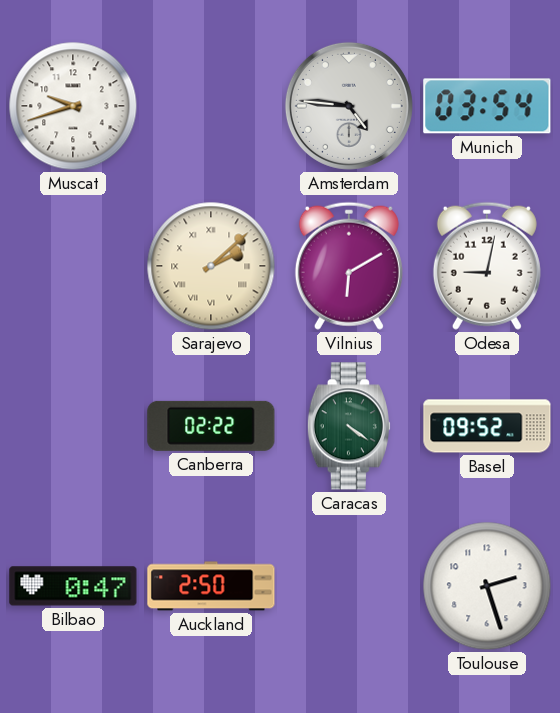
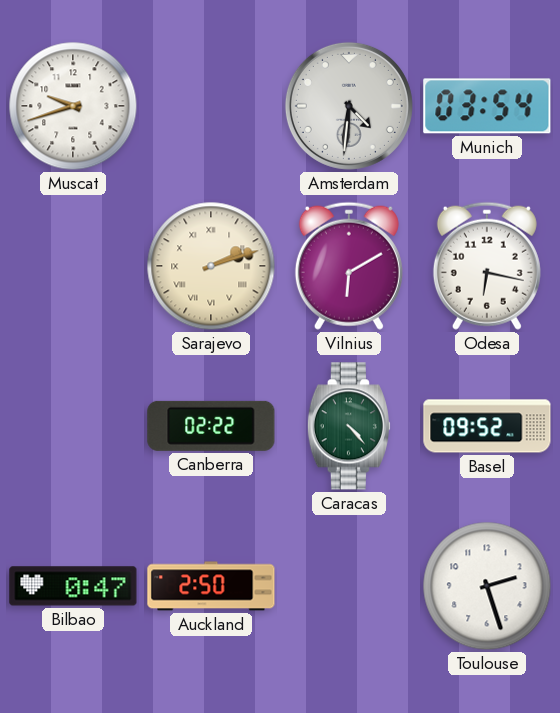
Amsterdam: 4:46 -> 4:31
Sarajevo: 2:08 -> 2:12
Odesa: 9:02 -> 6:17
Caracas: 4:21 -> 4:23
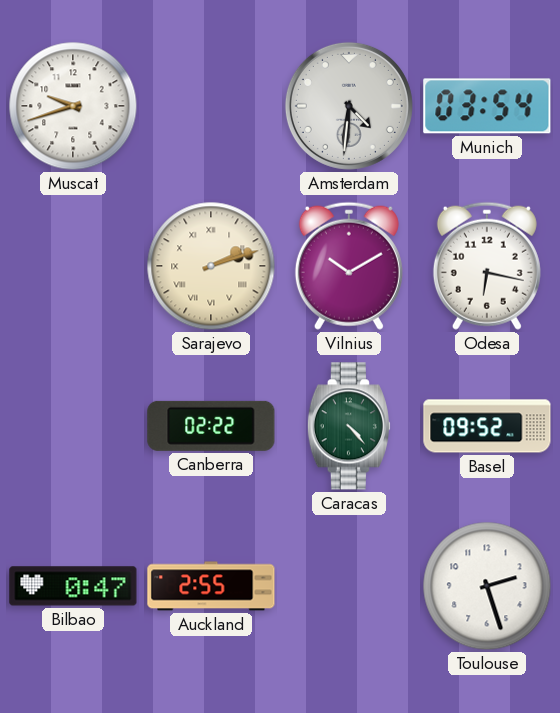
Vilnius: 6:10 -> 10:10
Auckland: 2:50 -> 2:55
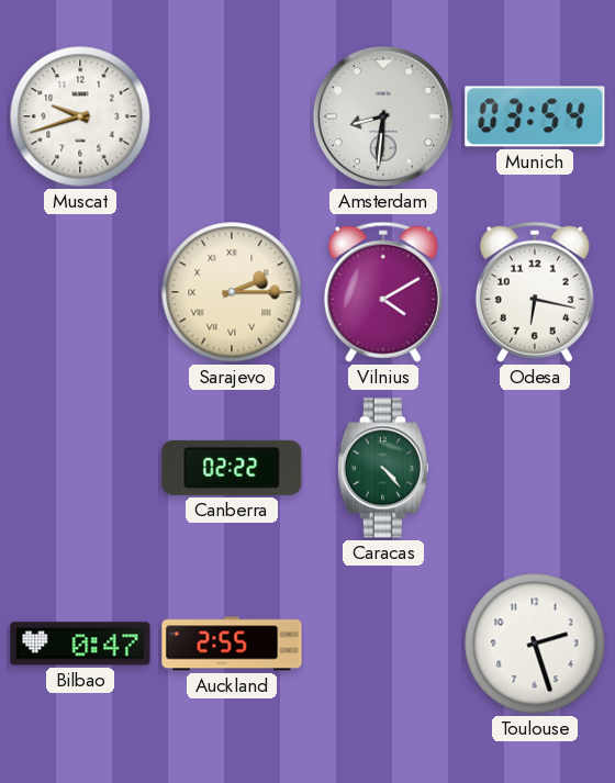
Amsterdam: 4:31 -> 8:31
Sarajevo: 2:12 -> 2:15
Vilnius: 10:10 -> 4:10
Basel: 09:52 -> none
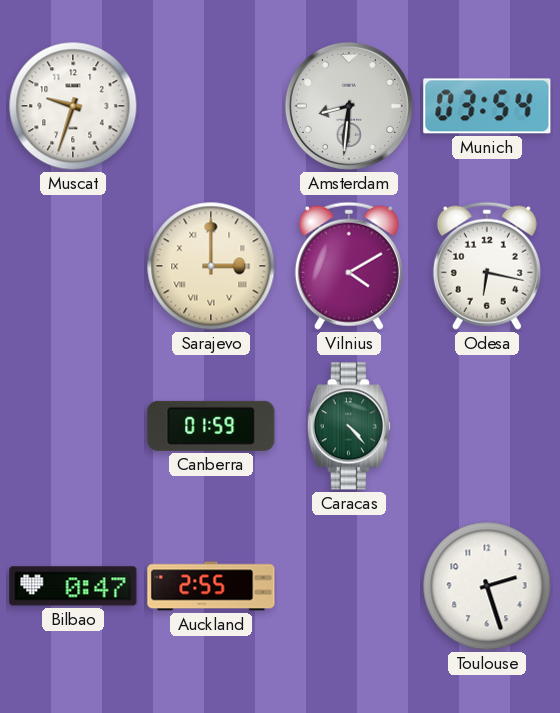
Muscat: 9:42 -> 9:33
Sarajevo: 2:15 -> 3:00
Canberra: 02:22 -> 01:59
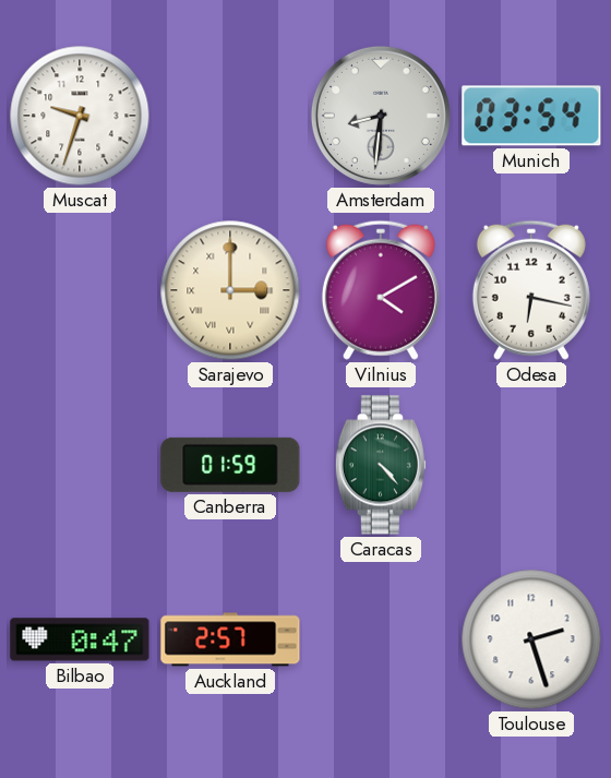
Auckland: 2:55 -> 2:57
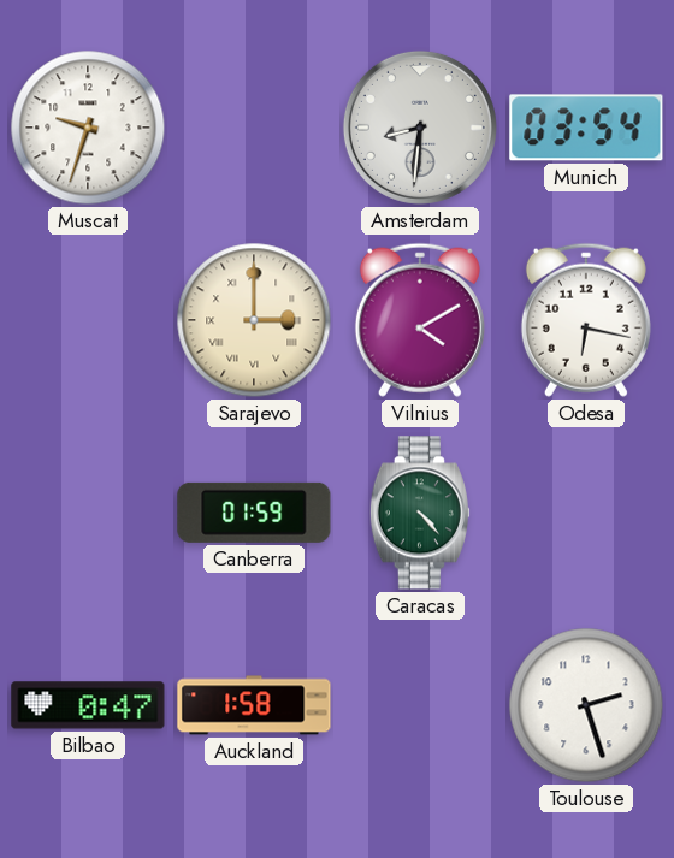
Auckland: 2:57 -> 1:58
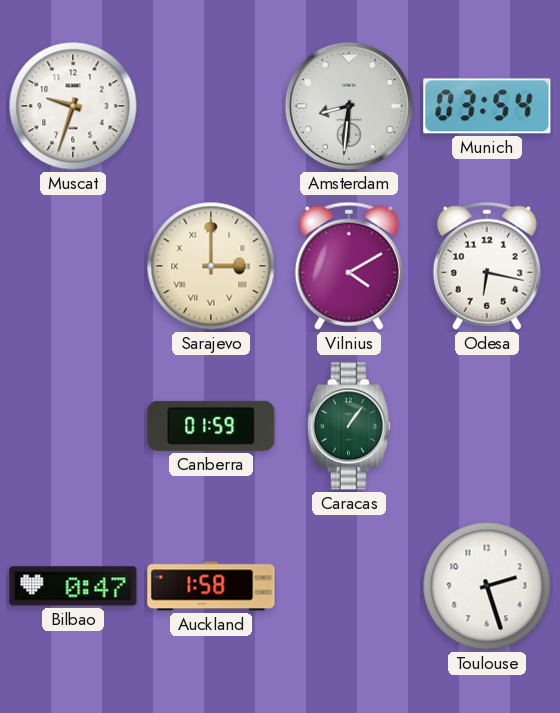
Caracas: 4:23 -> 1:06
